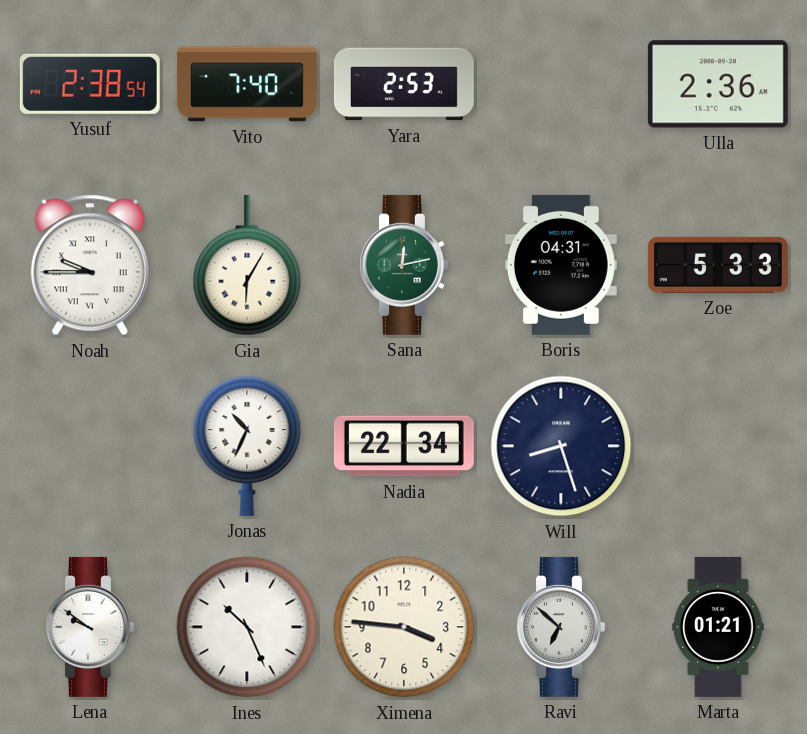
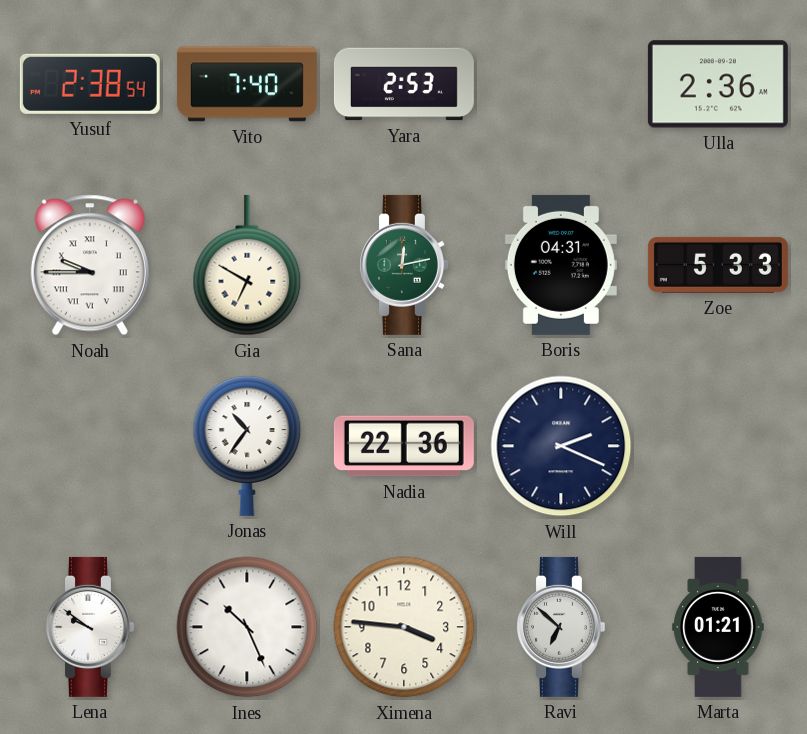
Gia: 6:05 -> 6:50
Jonas: 10:34 -> 10:36
Nadia: 22:34 -> 22:36
Will: 8:27 -> 2:19
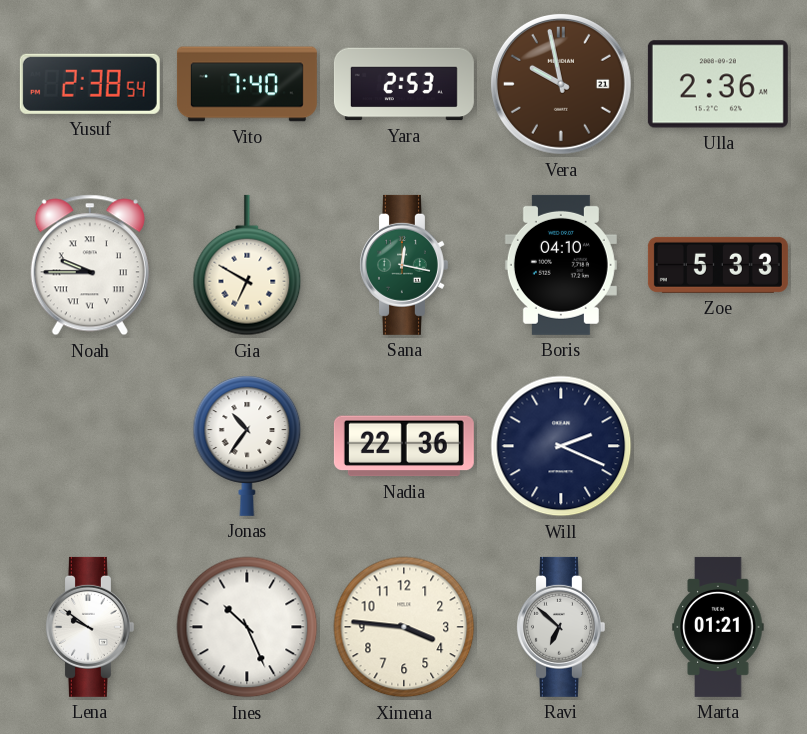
Vera: none -> 9:58
Sana: 12:13 -> 12:17
Boris: 04:31 -> 04:10
